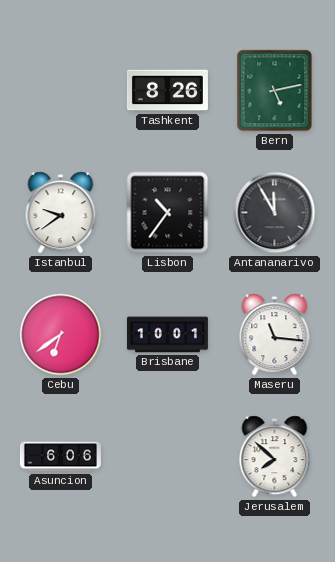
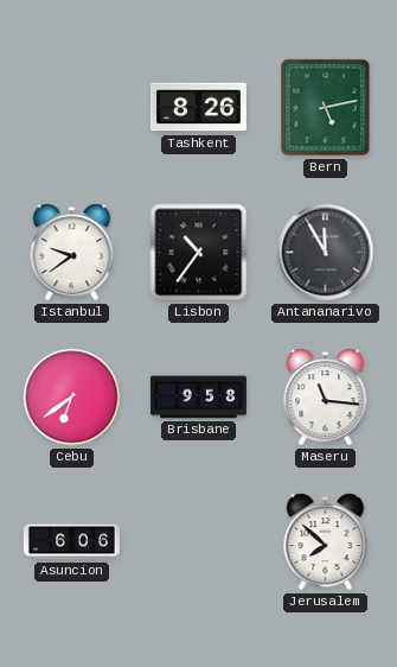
Brisbane: 10:01 -> 9:58
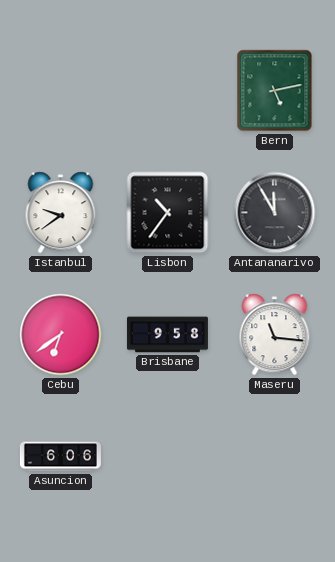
Tashkent: 8:26 -> none
Jerusalem: 7:52 -> none
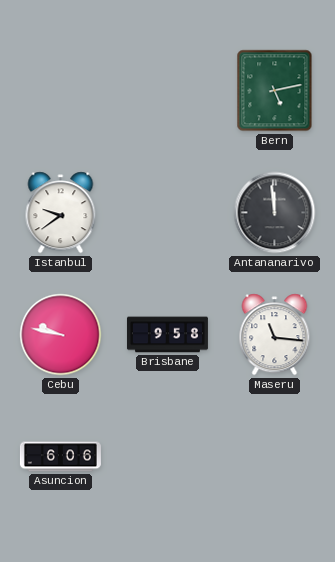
Lisbon: 10:36 -> none
Antananarivo: 11:55 -> 11:59
Cebu: 6:39 -> 9:47
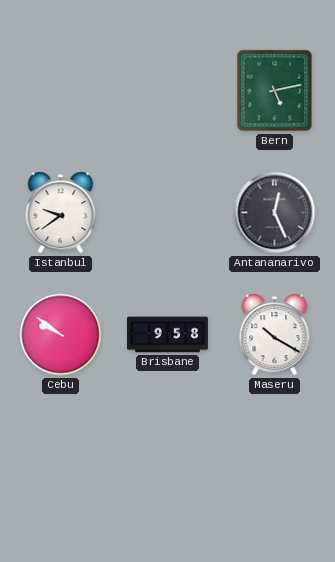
Antananarivo: 11:59 -> 12:26
Cebu: 9:47 -> 9:51
Maseru: 11:16 -> 10:20
Asuncion: 6:06 -> none
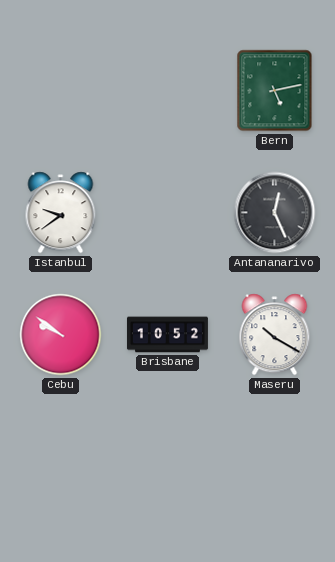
Brisbane: 9:58 -> 10:52
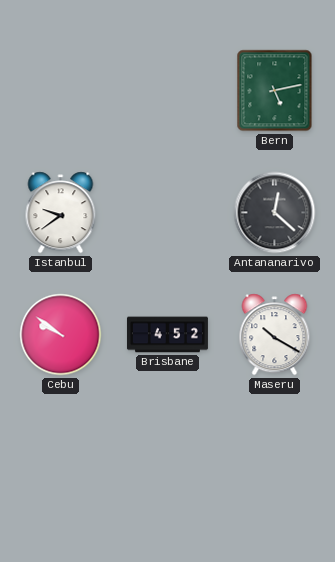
Antananarivo: 12:26 -> 12:22
Brisbane: 10:52 -> 4:52
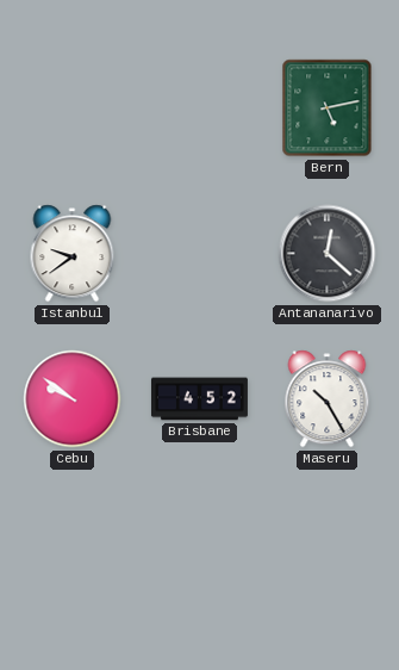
Maseru: 10:20 -> 10:25
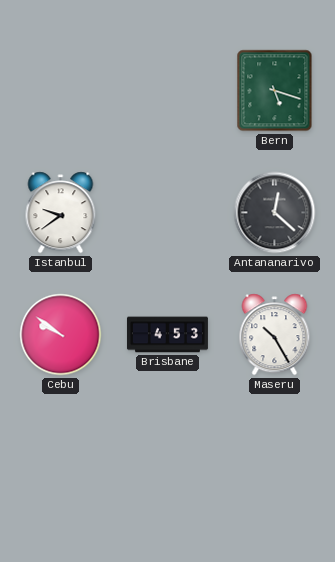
Bern: 5:13 -> 5:18
Brisbane: 4:52 -> 4:53
